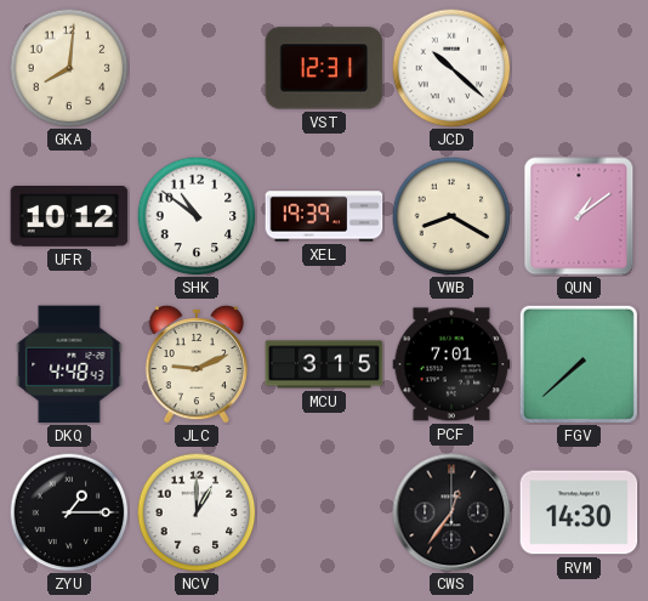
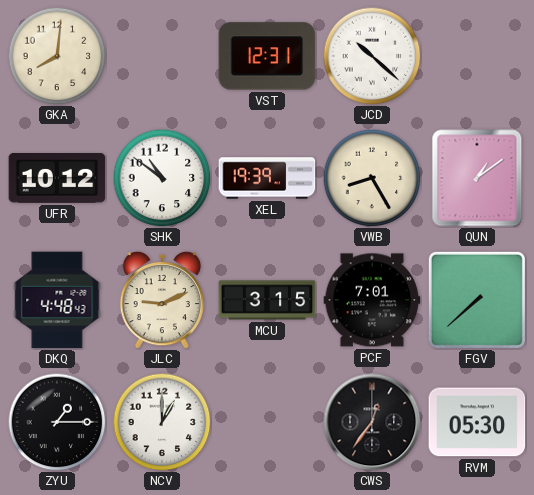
VWB: 8:20 -> 8:25
RVM: 14:30 -> 05:30
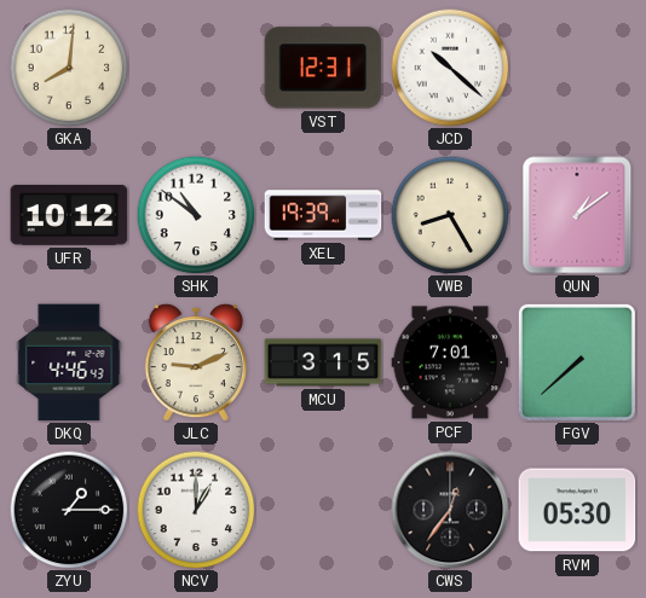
DKQ: 4:48 -> 4:46
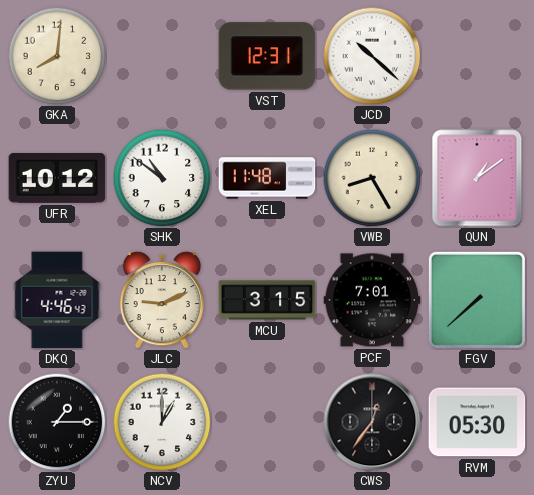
XEL: 19:39 -> 11:48
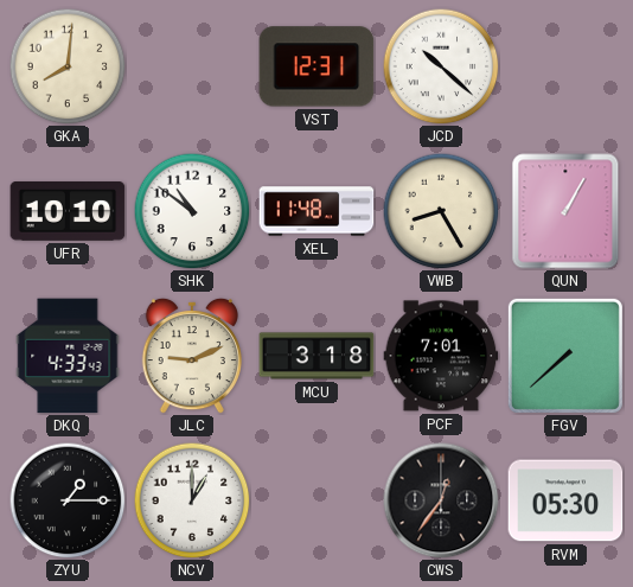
UFR: 10:12 -> 10:10
QUN: 1:09 -> 1:05
DKQ: 4:46 -> 4:33
MCU: 3:15 -> 3:18
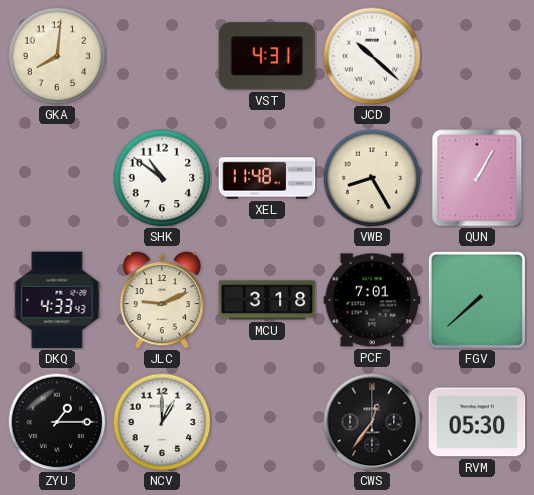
VST: 12:31 -> 4:31
UFR: 10:10 -> none
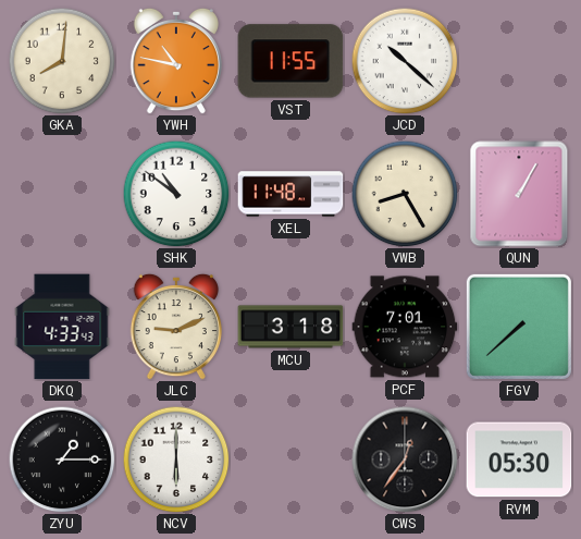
YWH: none -> 10:47
VST: 4:31 -> 11:55
NCV: 1:00 -> 6:00
